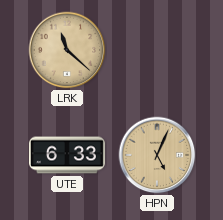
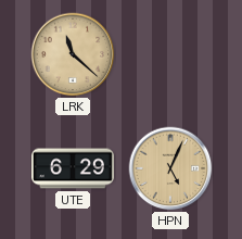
UTE: 6:33 -> 6:29
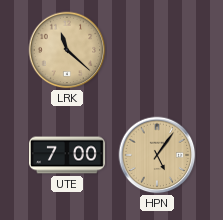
UTE: 6:29 -> 7:00
HPN: 5:04 -> 5:06
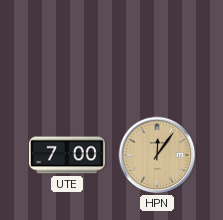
LRK: 11:22 -> none
HPN: 5:06 -> 12:06
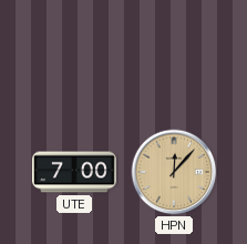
HPN: 12:06 -> 12:07
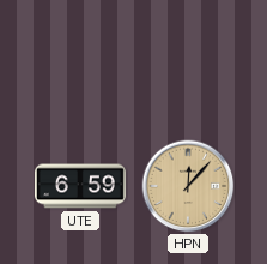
UTE: 7:00 -> 6:59
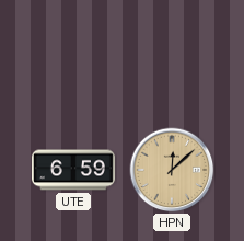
HPN: 12:07 -> 12:08
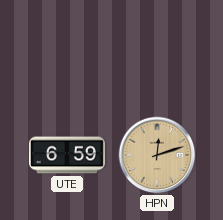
HPN: 12:08 -> 12:12
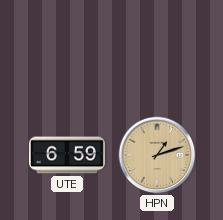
HPN: 12:12 -> 1:12
